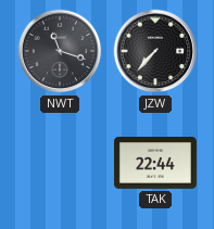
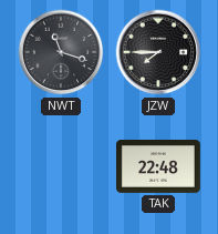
JZW: 7:37 -> 7:45
TAK: 22:44 -> 22:48
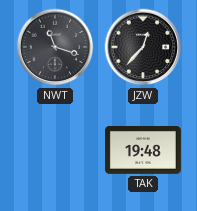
JZW: 7:45 -> 12:37
TAK: 22:48 -> 19:48
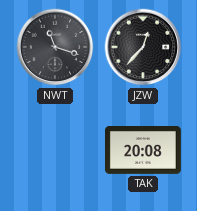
TAK: 19:48 -> 20:08
